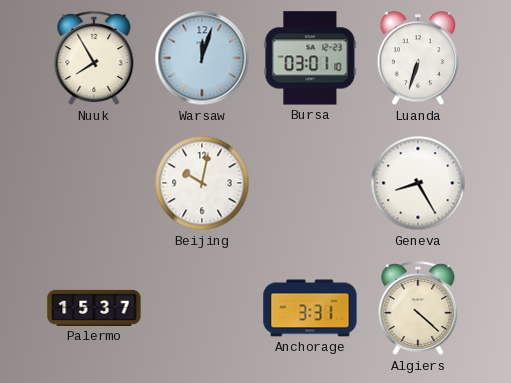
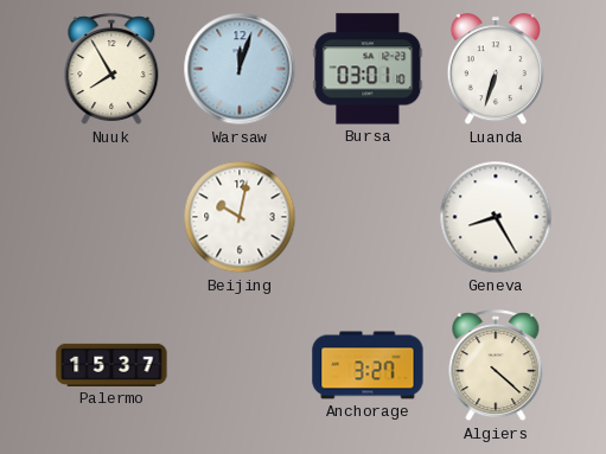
Anchorage: 3:31 -> 3:27
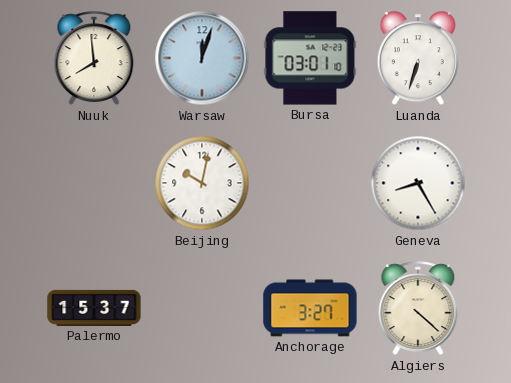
Nuuk: 7:55 -> 7:59
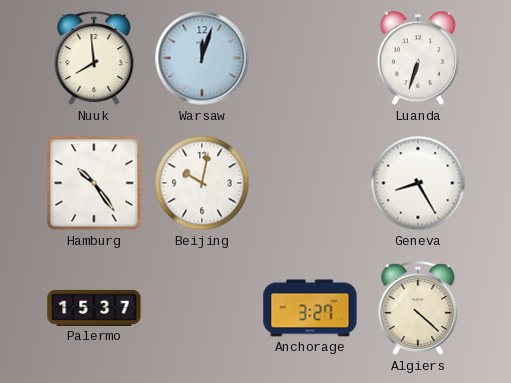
Bursa: 03:01 -> none
Hamburg: none -> 10:24
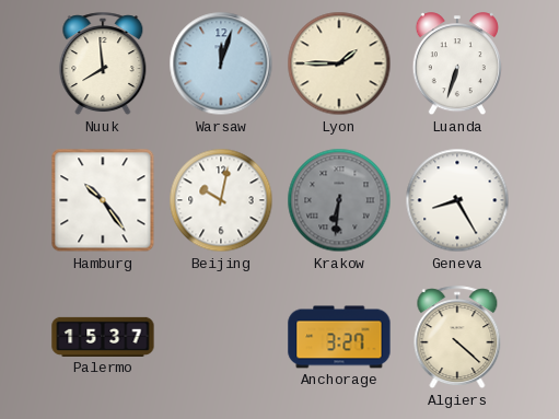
Lyon: none -> 1:45
Krakow: none -> 6:31
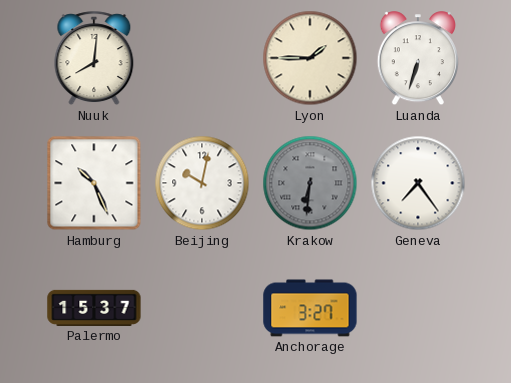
Nuuk: 7:59 -> 8:01
Warsaw: 12:03 -> none
Hamburg: 10:24 -> 10:26
Geneva: 8:25 -> 7:24
Algiers: 4:22 -> none
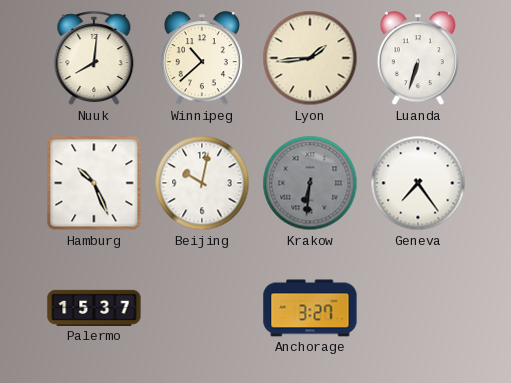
Winnipeg: none -> 10:38
Lyon: 1:45 -> 1:44
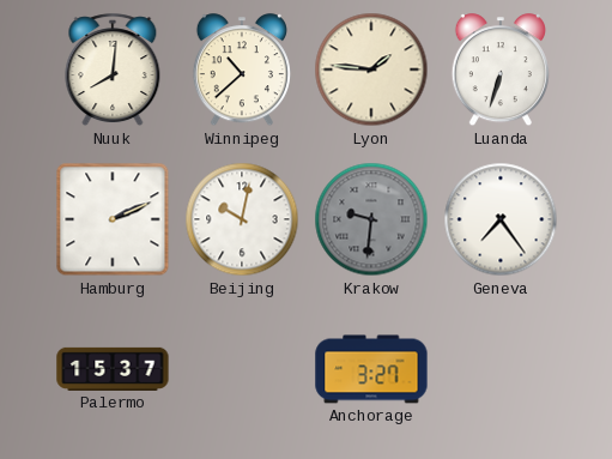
Lyon: 1:44 -> 1:46
Hamburg: 10:26 -> 2:11
Krakow: 6:31 -> 9:31
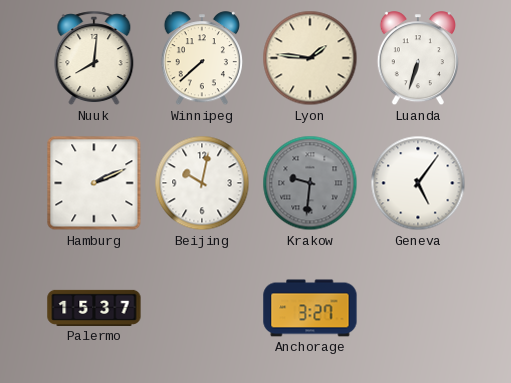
Winnipeg: 10:38 -> 7:38
Geneva: 7:24 -> 5:06
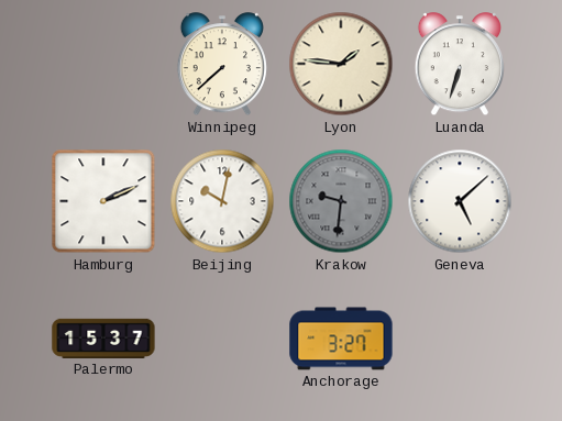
Nuuk: 8:01 -> none
Geneva: 5:06 -> 5:08
